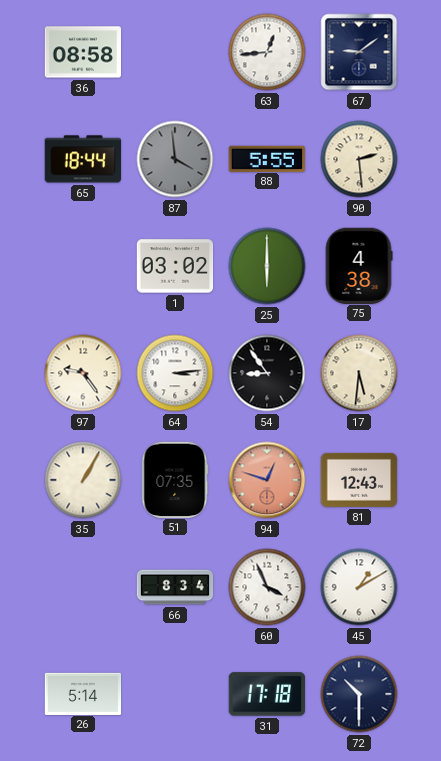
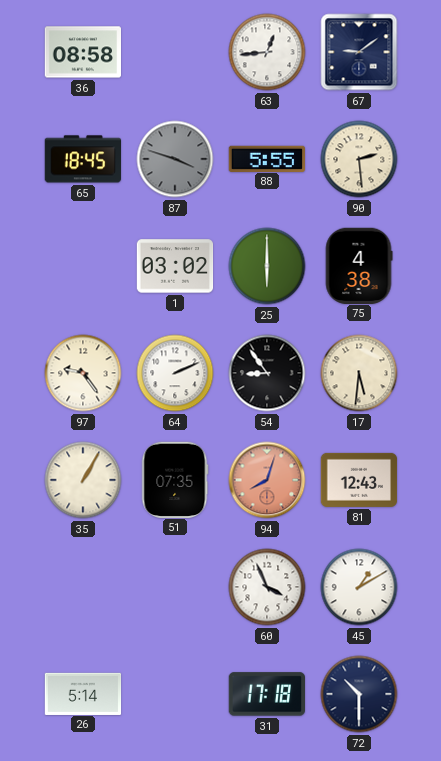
65: 18:44 -> 18:45
87: 3:59 -> 3:48
64: 3:14 -> 2:11
94: 12:48 -> 8:03
66: 8:34 -> none
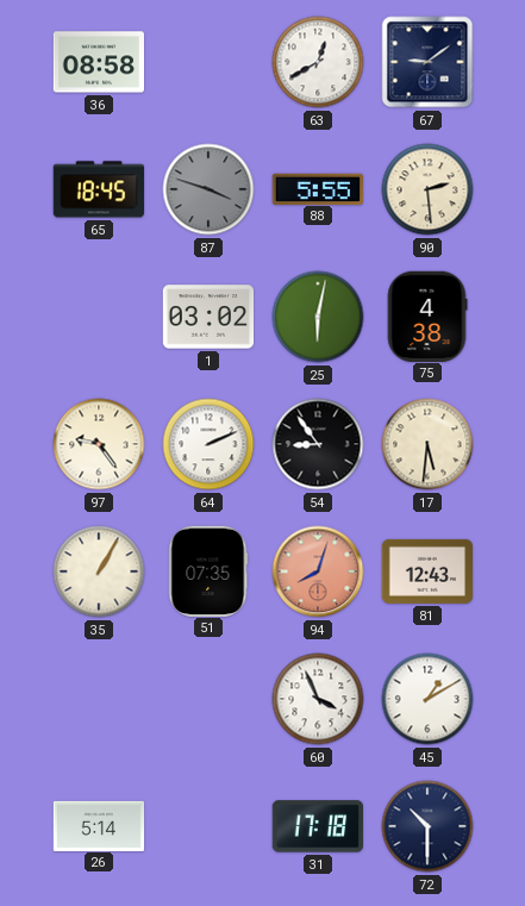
63: 12:44 -> 12:40
25: 6:00 -> 6:02
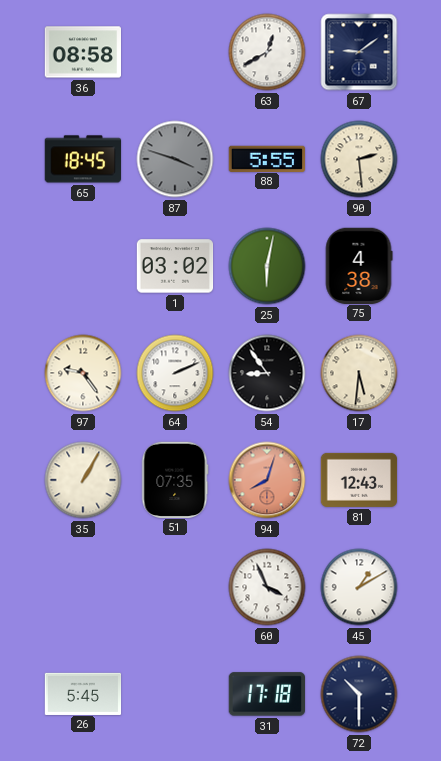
26: 5:14 -> 5:45
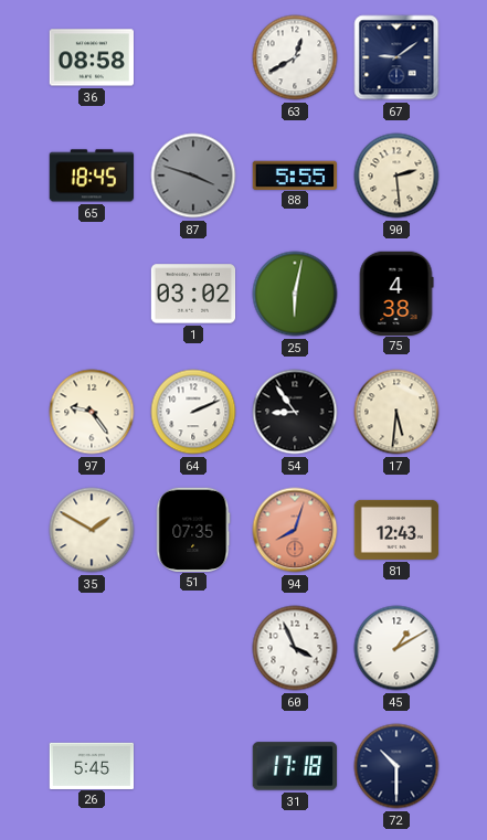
35: 1:05 -> 1:50
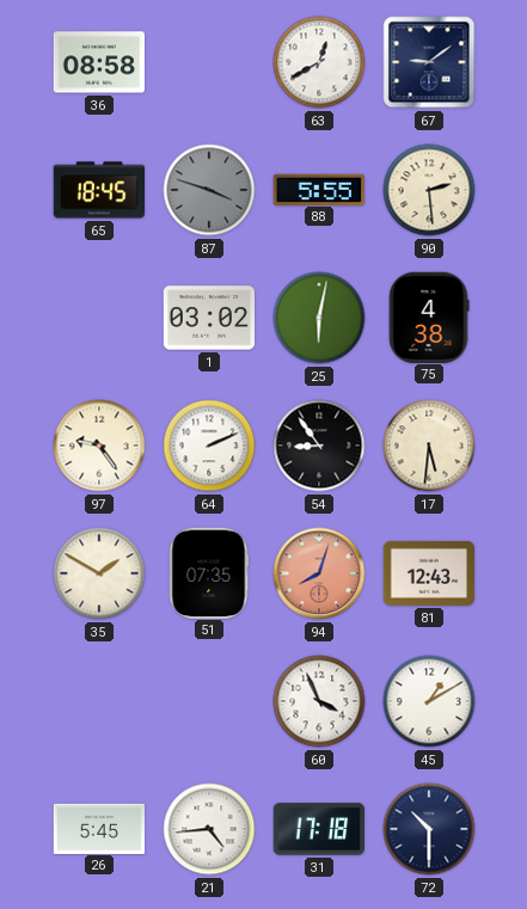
21: none -> 4:44
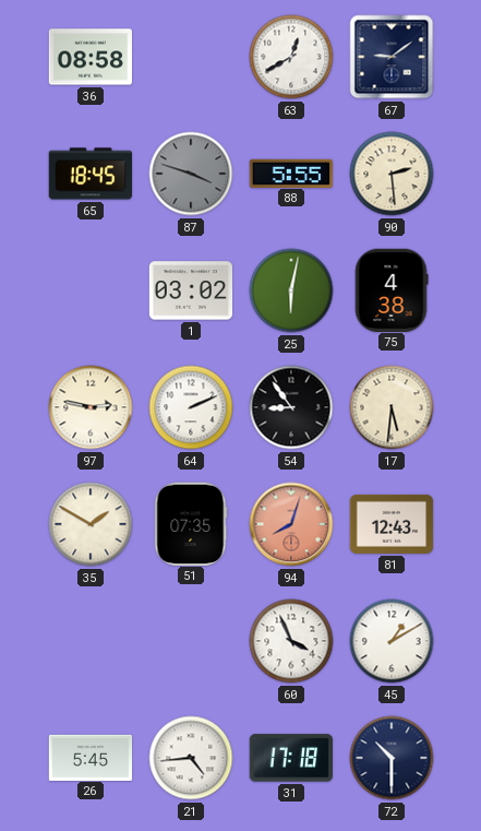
97: 9:24 -> 2:47
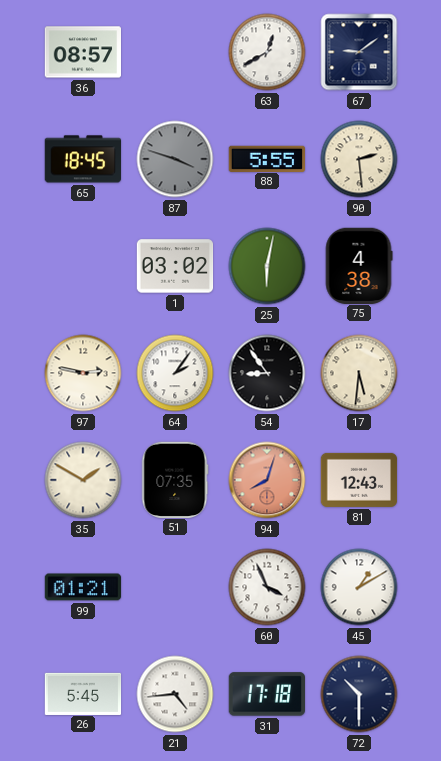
36: 08:58 -> 08:57
64: 2:11 -> 2:06
99: none -> 01:21
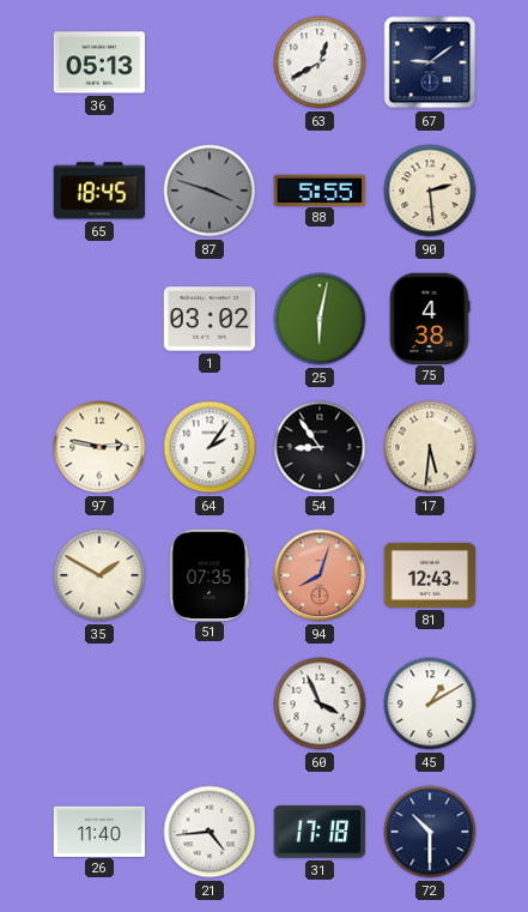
36: 08:57 -> 05:13
99: 01:21 -> none
26: 5:45 -> 11:40
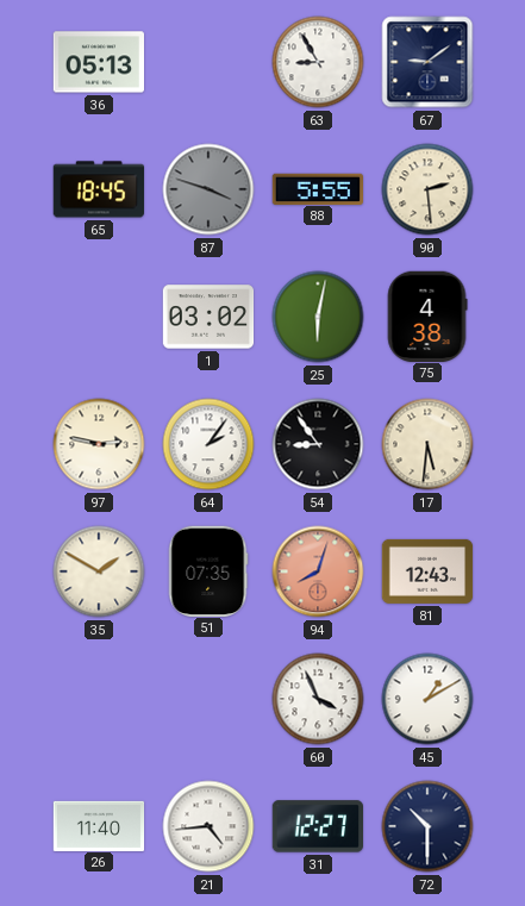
63: 12:40 -> 8:55
31: 17:18 -> 12:27
